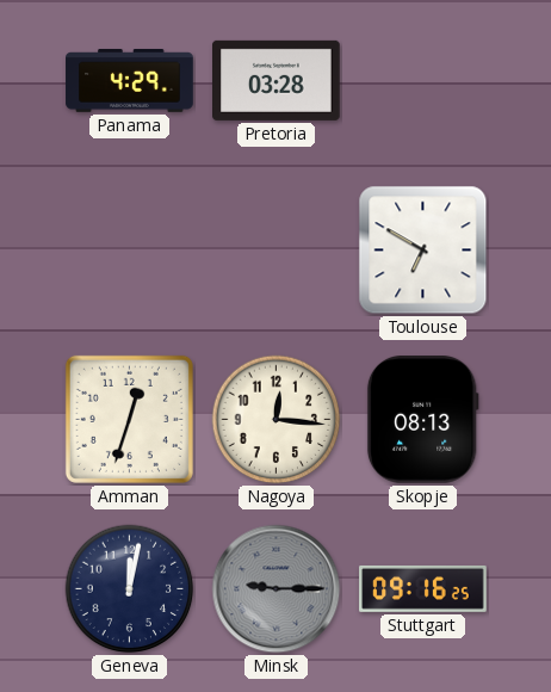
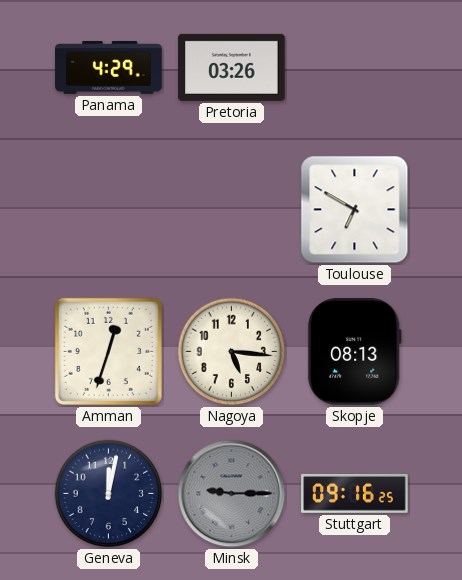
Pretoria: 03:28 -> 03:26
Nagoya: 12:16 -> 5:16
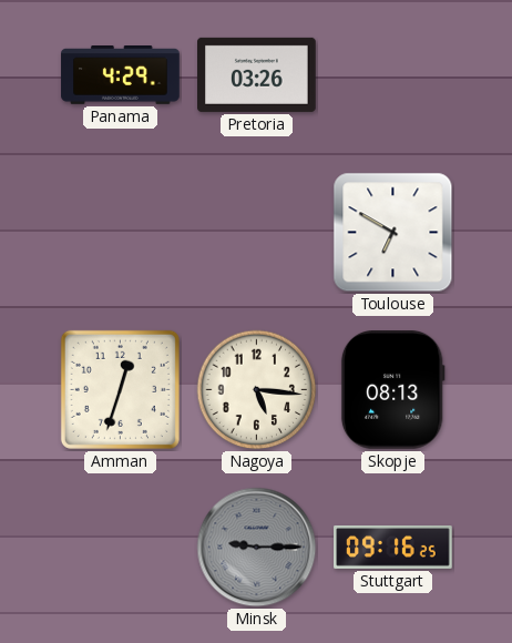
Geneva: 12:02 -> none
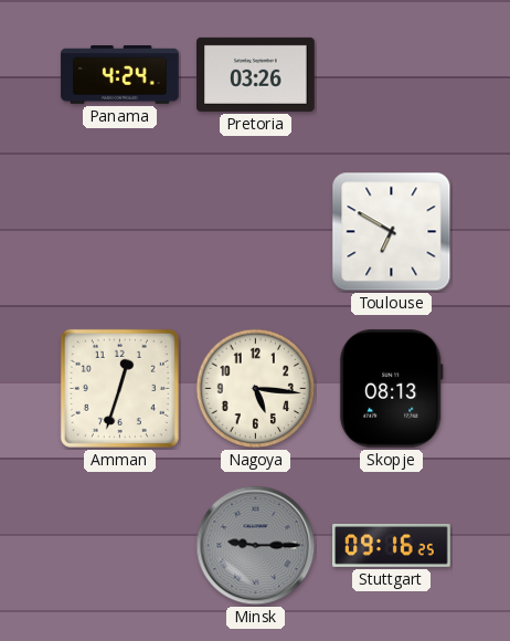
Panama: 4:29 -> 4:24
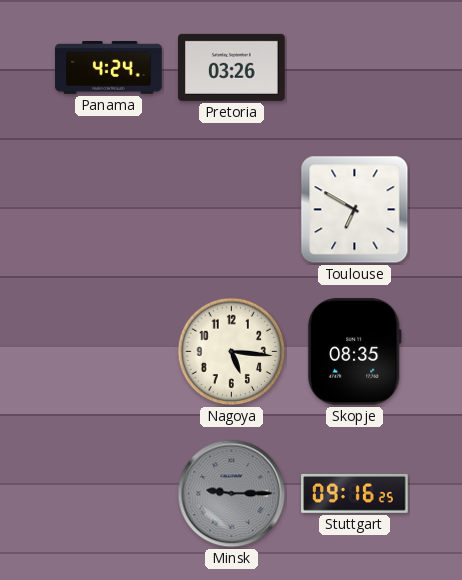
Amman: 12:33 -> none
Skopje: 08:13 -> 08:35
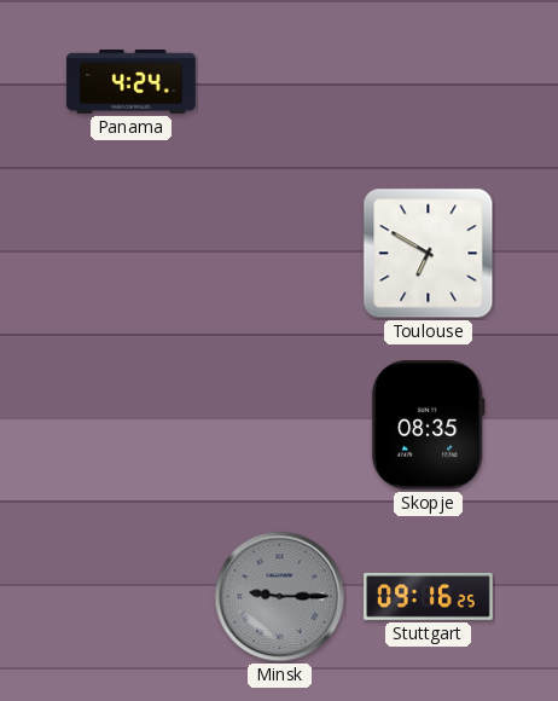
Pretoria: 03:26 -> none
Nagoya: 5:16 -> none
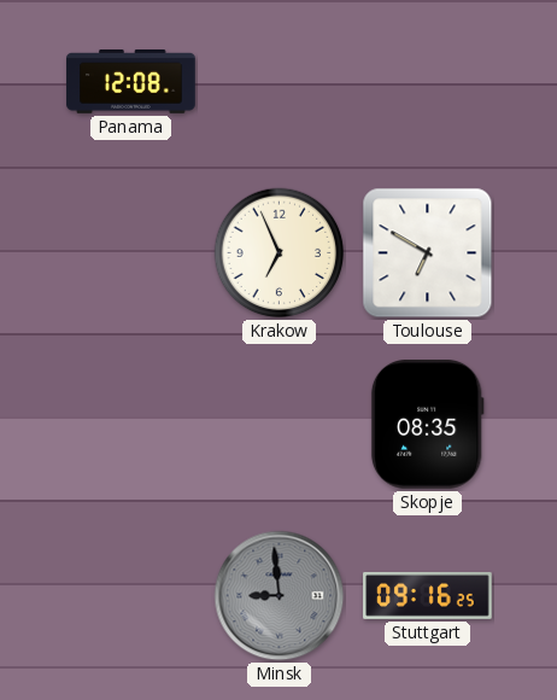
Panama: 4:24 -> 12:08
Krakow: none -> 6:56
Minsk: 9:15 -> 8:59
